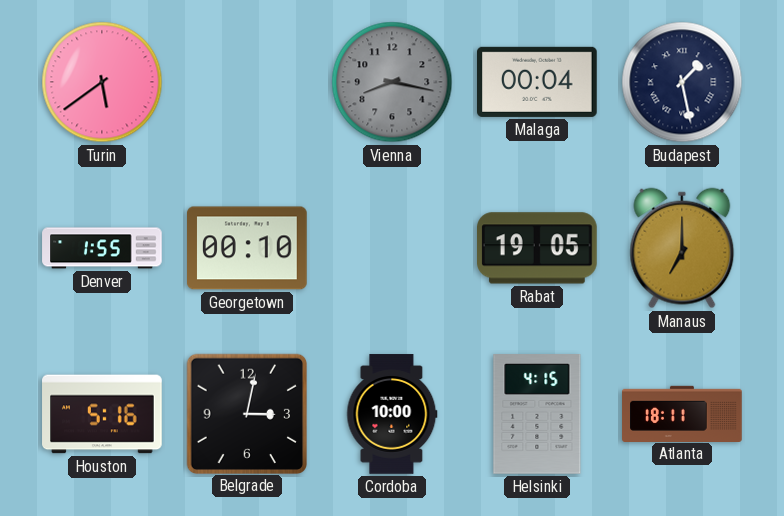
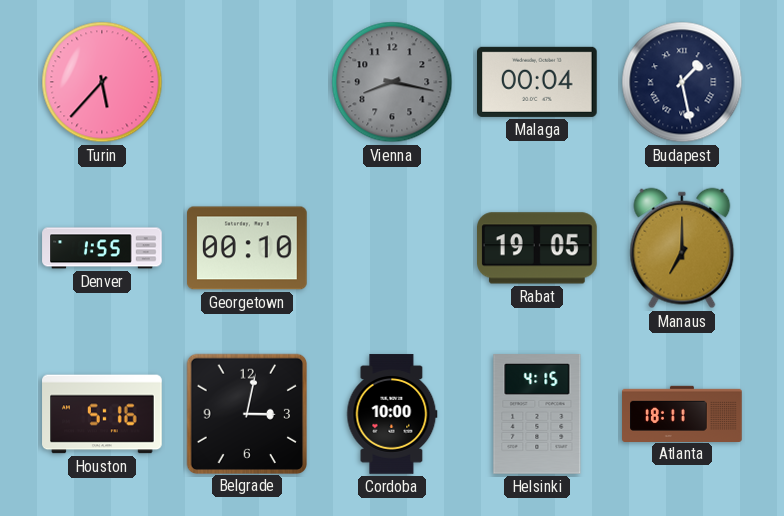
Turin: 5:39 -> 5:37
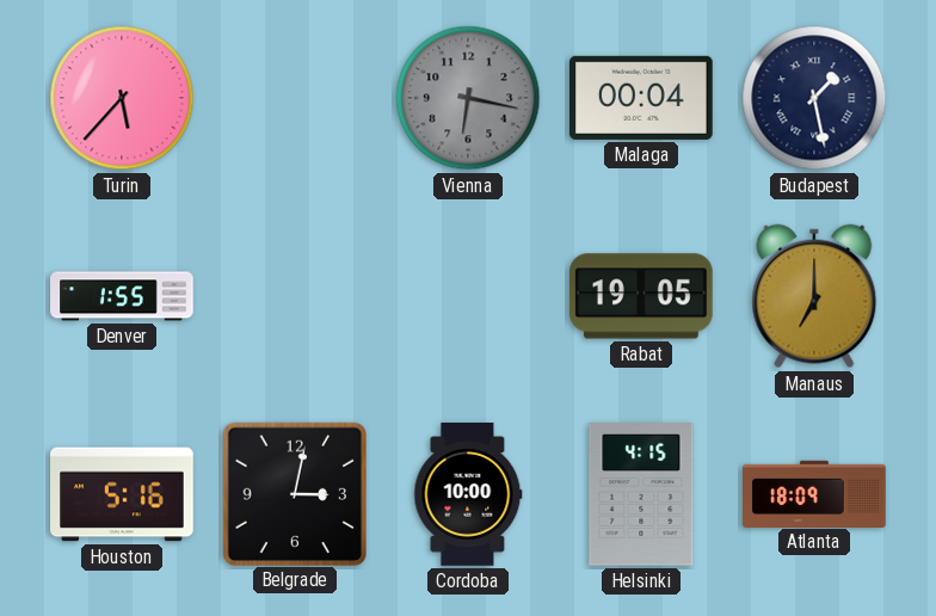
Vienna: 8:17 -> 6:17
Georgetown: 00:10 -> none
Atlanta: 18:11 -> 18:09
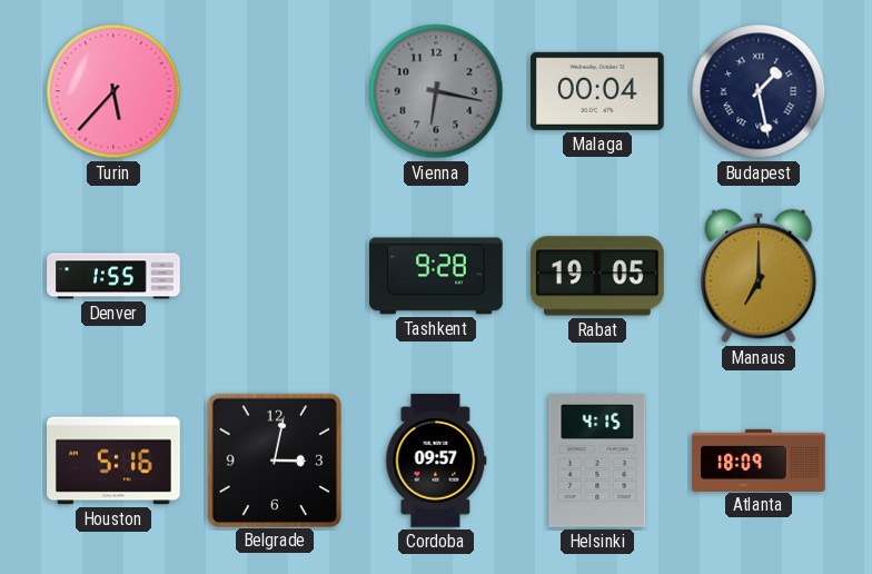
Tashkent: none -> 9:28
Cordoba: 10:00 -> 09:57
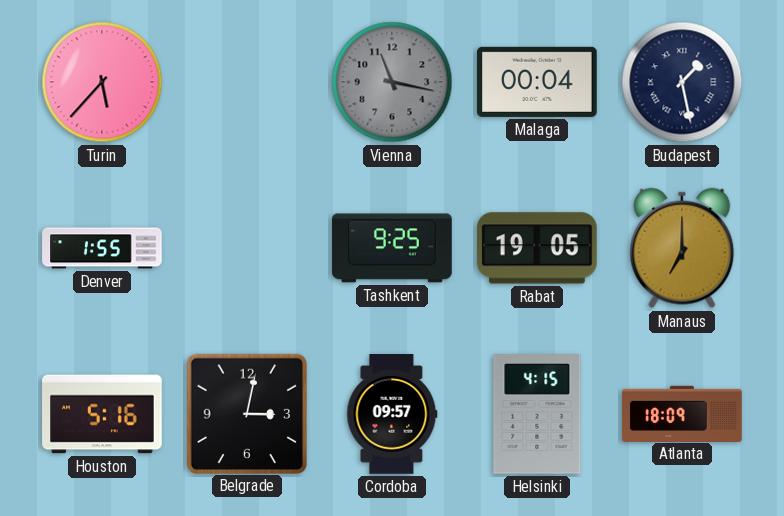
Vienna: 6:17 -> 11:17
Tashkent: 9:28 -> 9:25
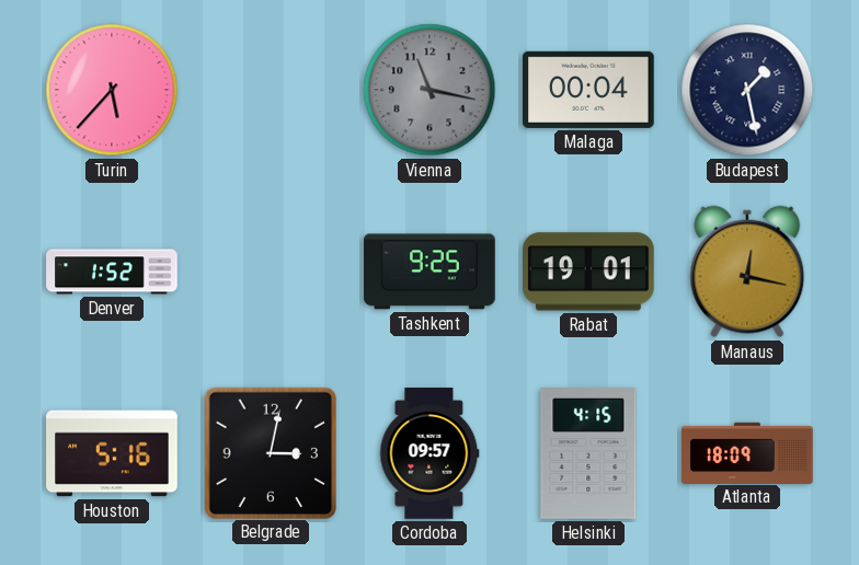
Denver: 1:55 -> 1:52
Rabat: 19:05 -> 19:01
Manaus: 7:00 -> 12:17
